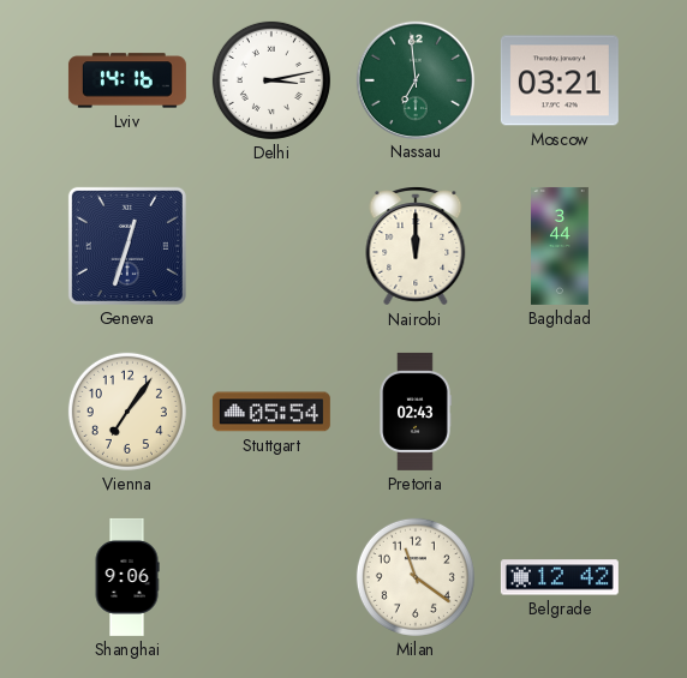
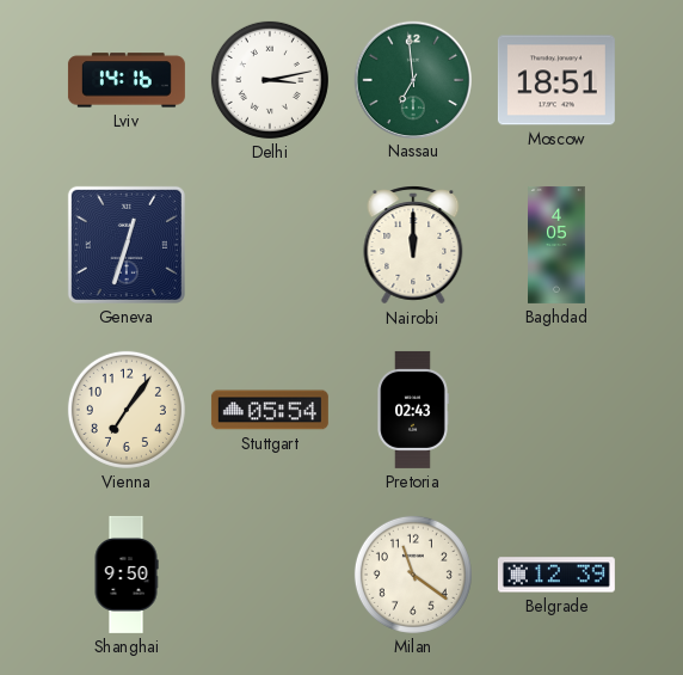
Moscow: 03:21 -> 18:51
Baghdad: 3:44 -> 4:05
Shanghai: 9:06 -> 9:50
Belgrade: 12:42 -> 12:39
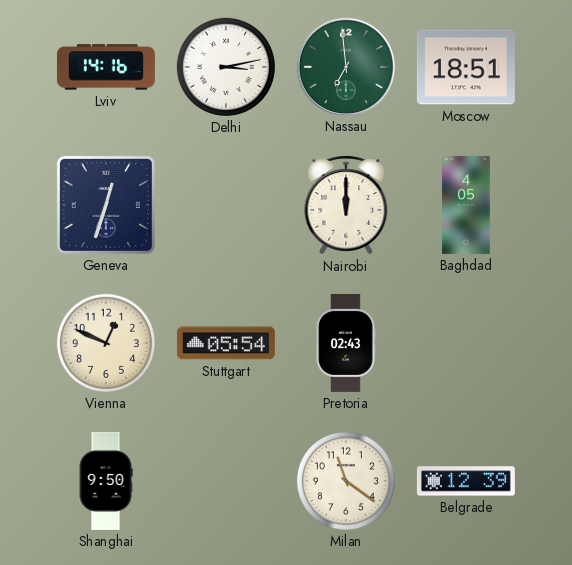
Vienna: 7:06 -> 12:49
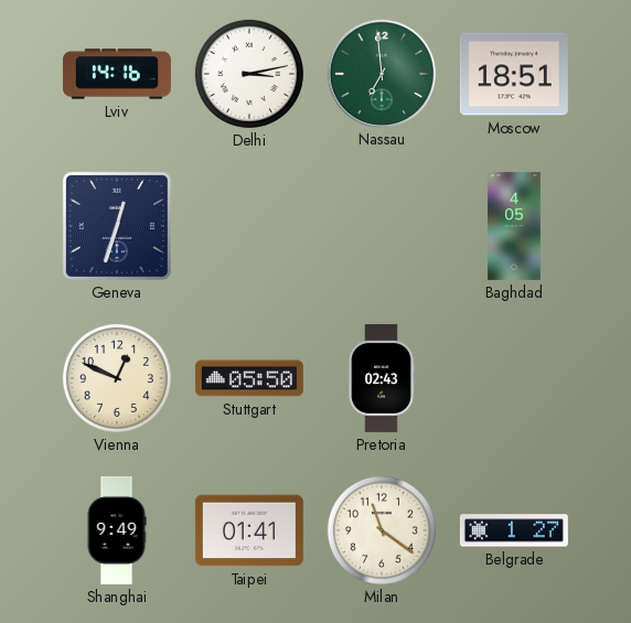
Nairobi: 12:00 -> none
Stuttgart: 05:54 -> 05:50
Shanghai: 9:50 -> 9:49
Taipei: none -> 01:41
Belgrade: 12:39 -> 1:27
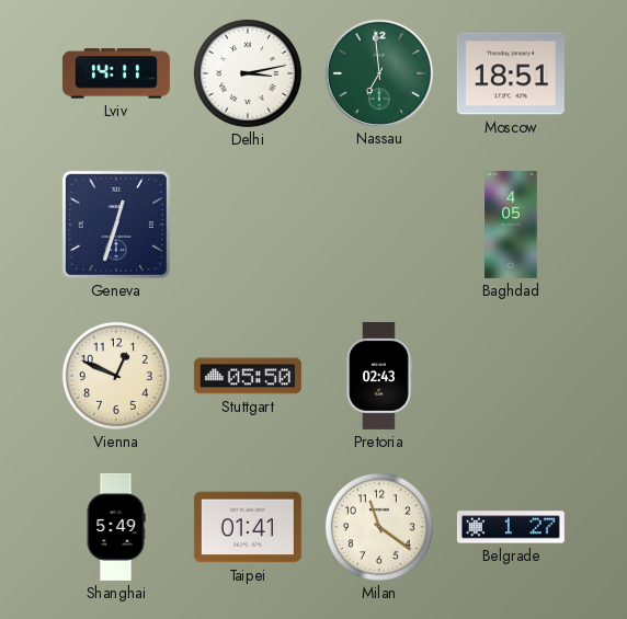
Lviv: 14:16 -> 14:11
Shanghai: 9:49 -> 5:49
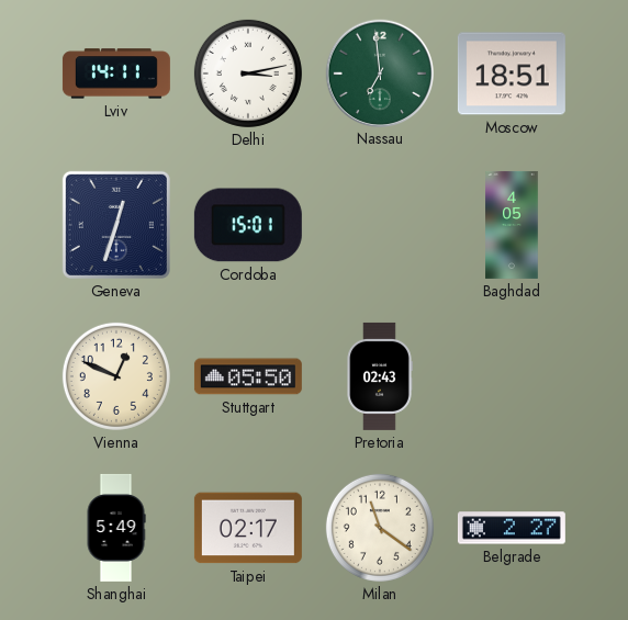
Cordoba: none -> 15:01
Taipei: 01:41 -> 02:17
Belgrade: 1:27 -> 2:27
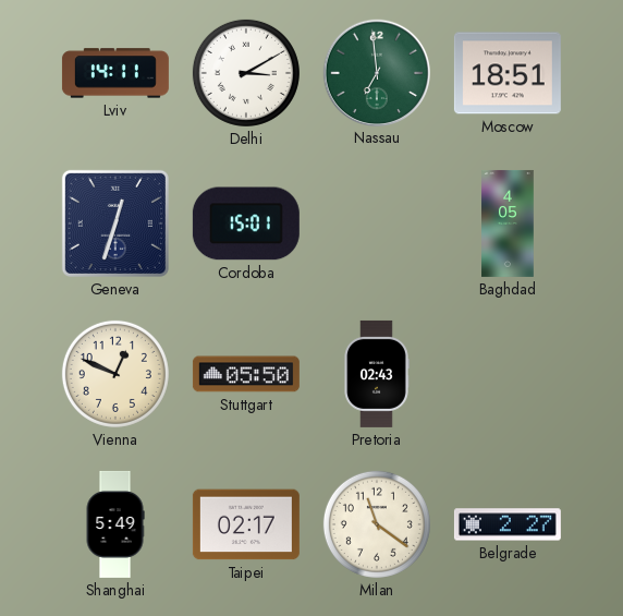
Delhi: 3:13 -> 3:10
